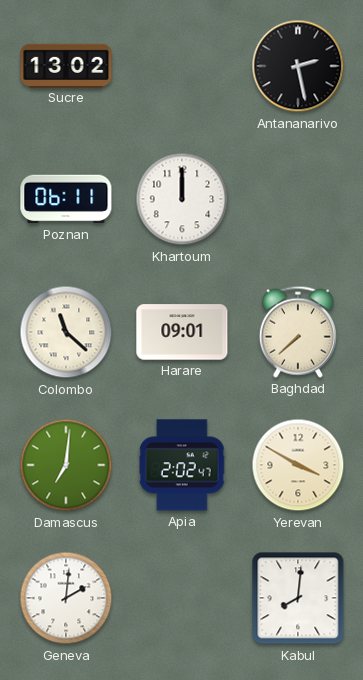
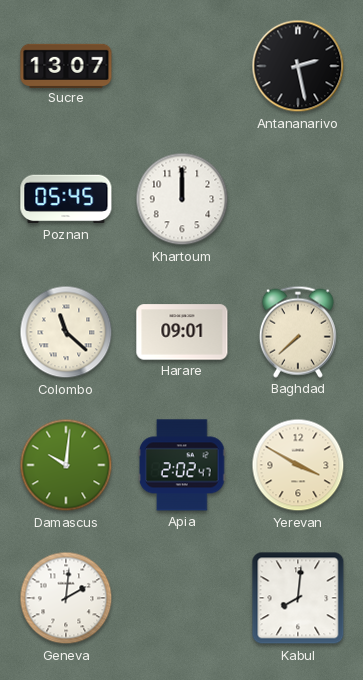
Sucre: 13:02 -> 13:07
Poznan: 06:11 -> 05:45
Damascus: 7:01 -> 10:01
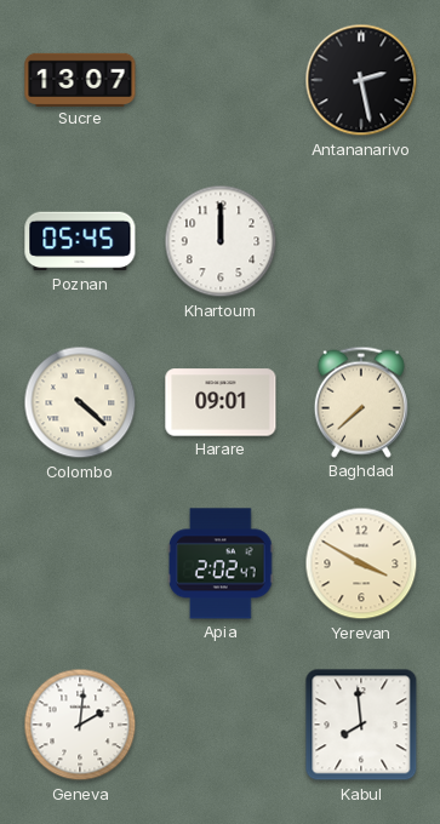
Colombo: 11:22 -> 4:22
Damascus: 10:01 -> none
Kabul: 8:01 -> 7:59
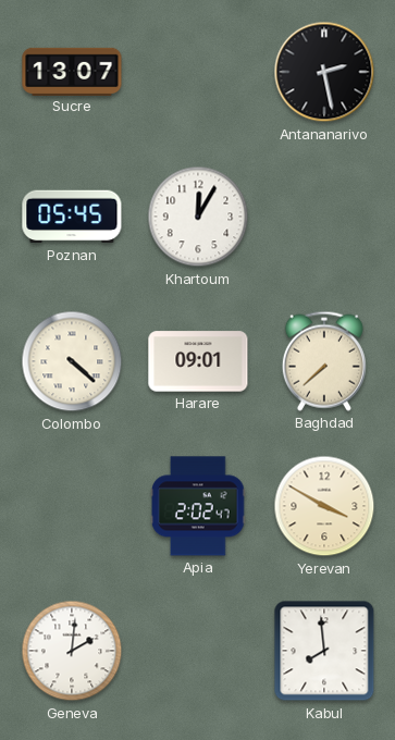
Khartoum: 12:00 -> 12:05
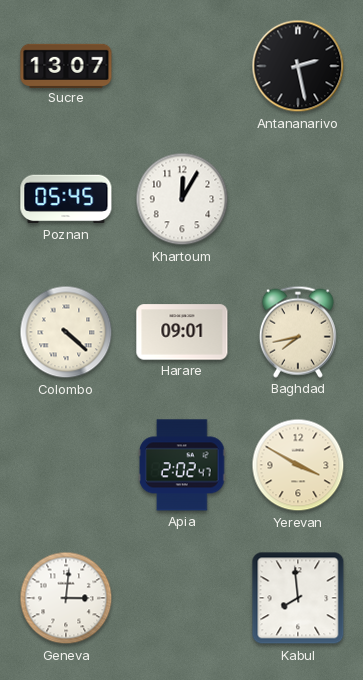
Baghdad: 7:38 -> 7:43
Geneva: 2:01 -> 3:01
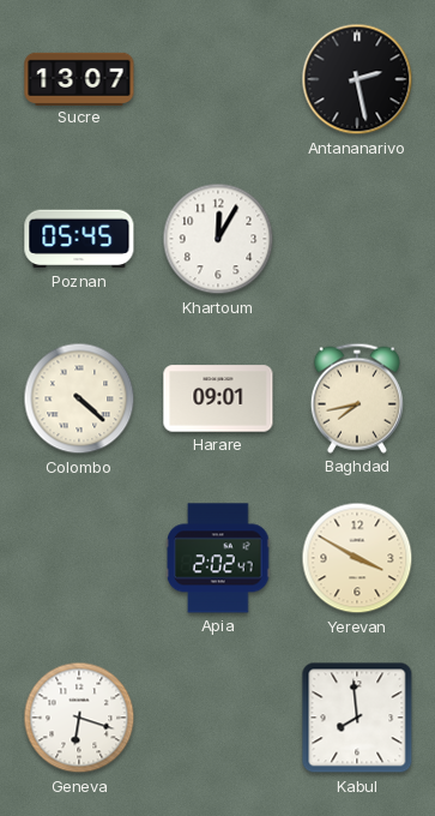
Geneva: 3:01 -> 6:18
